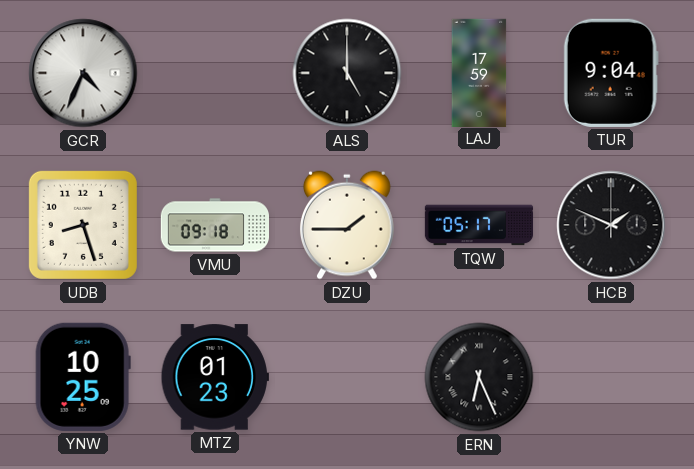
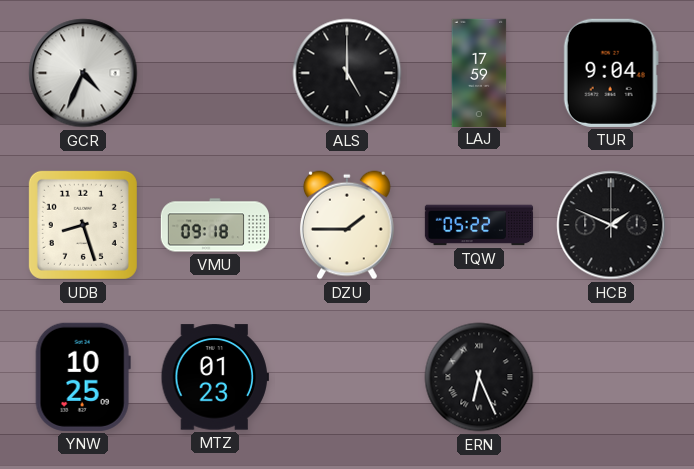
TQW: 05:17 -> 05:22
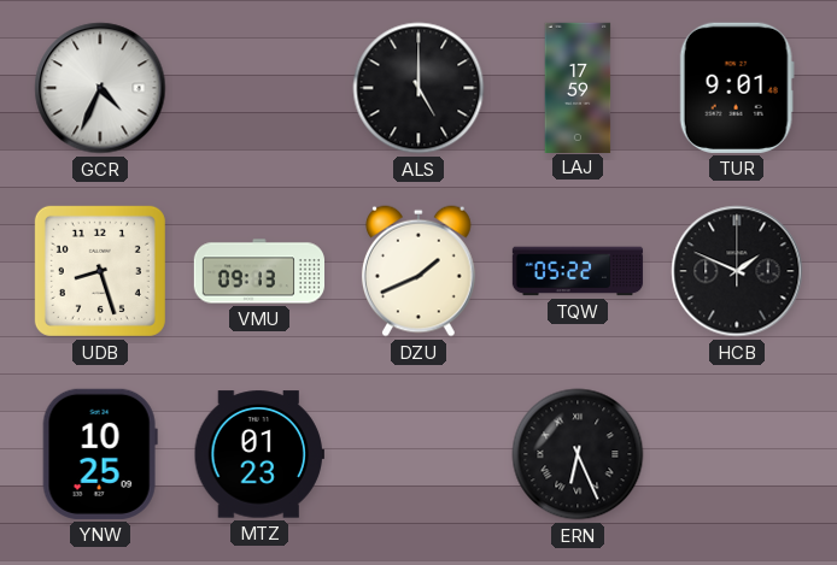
TUR: 9:04 -> 9:01
VMU: 09:18 -> 09:13
DZU: 1:45 -> 1:41
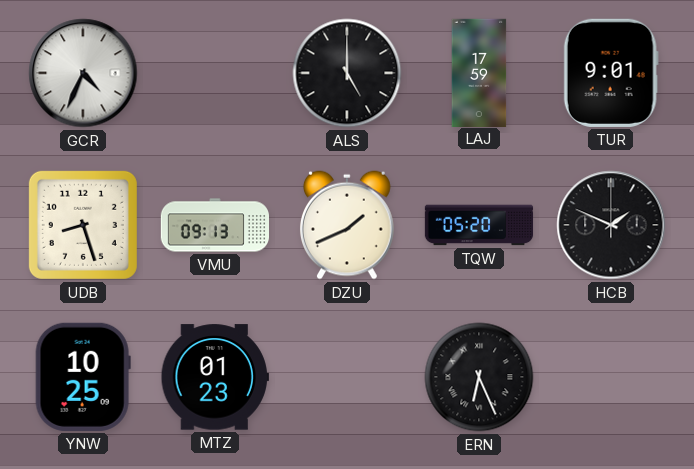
TQW: 05:22 -> 05:20
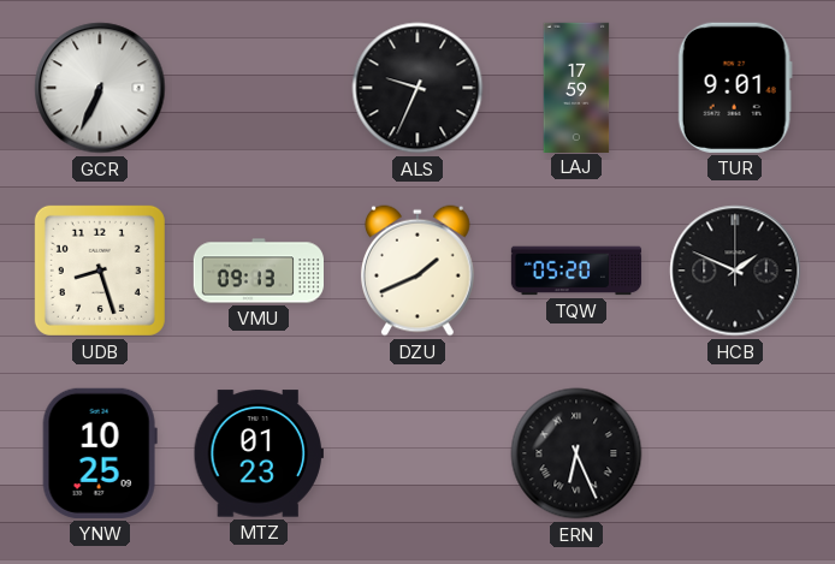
GCR: 4:34 -> 6:34
ALS: 5:00 -> 9:34
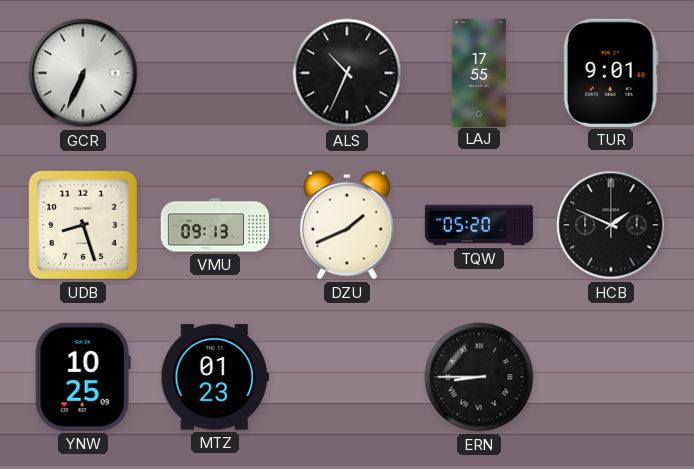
ALS: 9:34 -> 10:34
LAJ: 17:59 -> 17:55
ERN: 6:26 -> 8:45
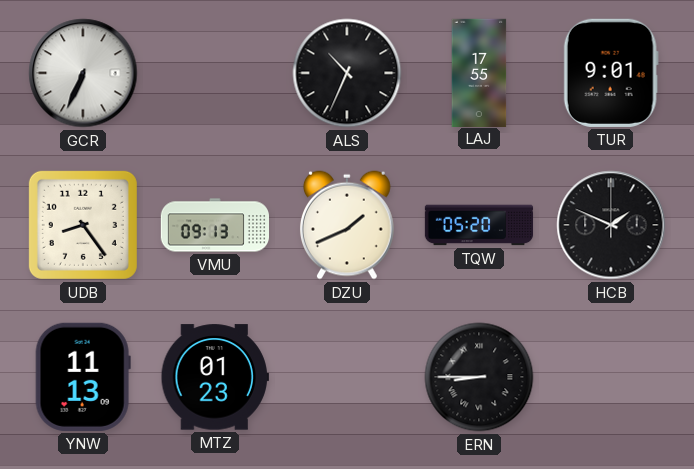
UDB: 8:27 -> 8:24
YNW: 10:25 -> 11:13
